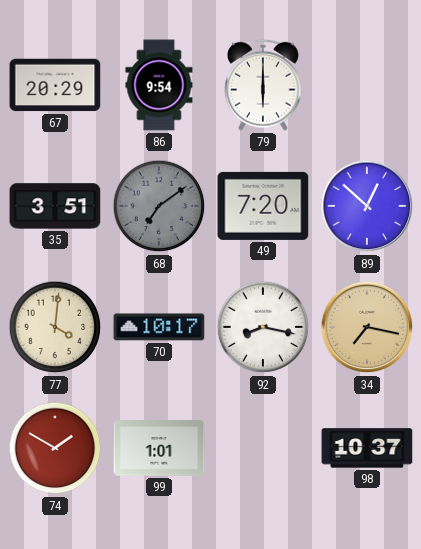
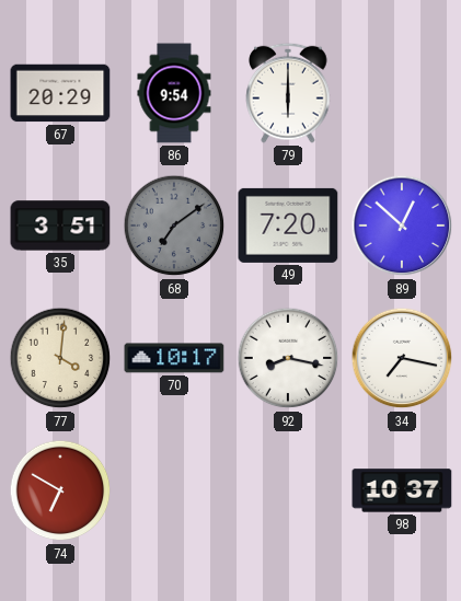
34 dial: champagne -> white
74: 1:50 -> 6:50
99: 1:01 -> none
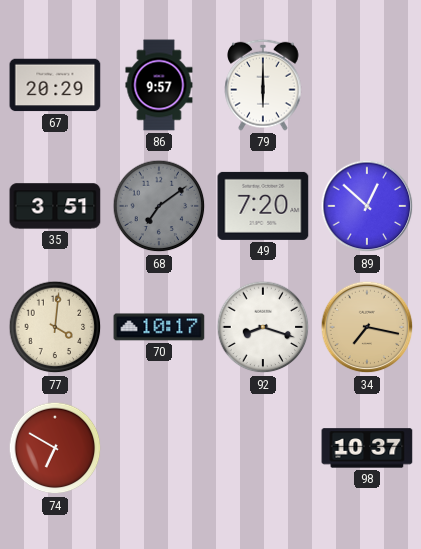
86: 9:54 -> 9:57
92: 8:17 -> 8:18
34 dial: white -> champagne
